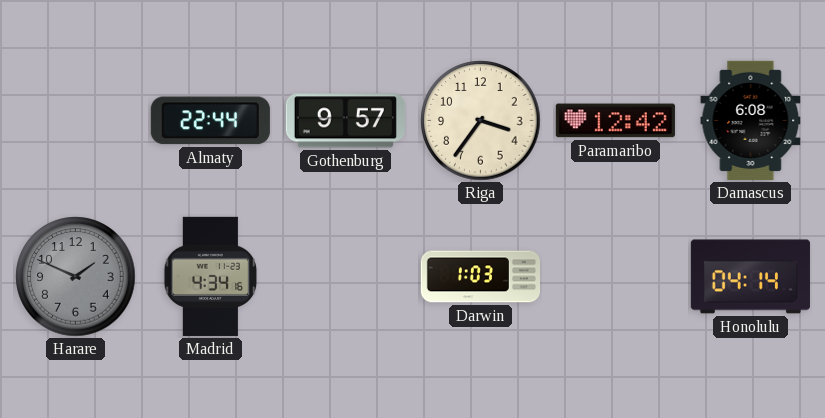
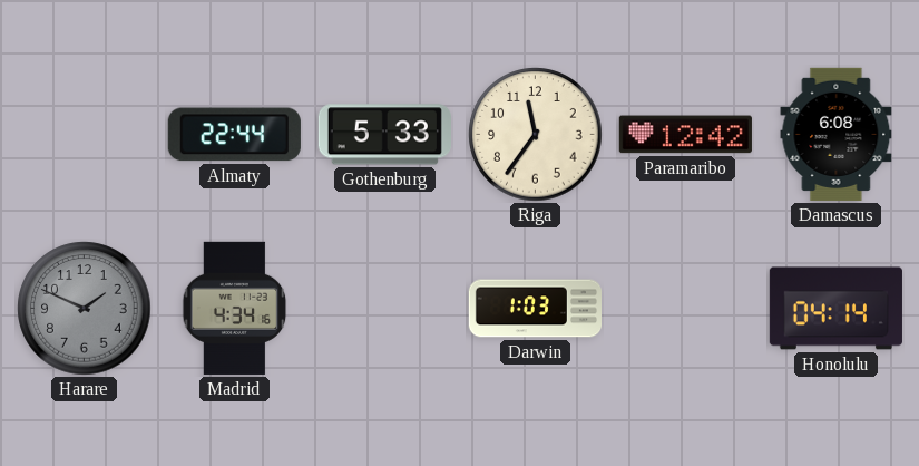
Gothenburg: 9:57 -> 5:33
Riga: 3:36 -> 11:36
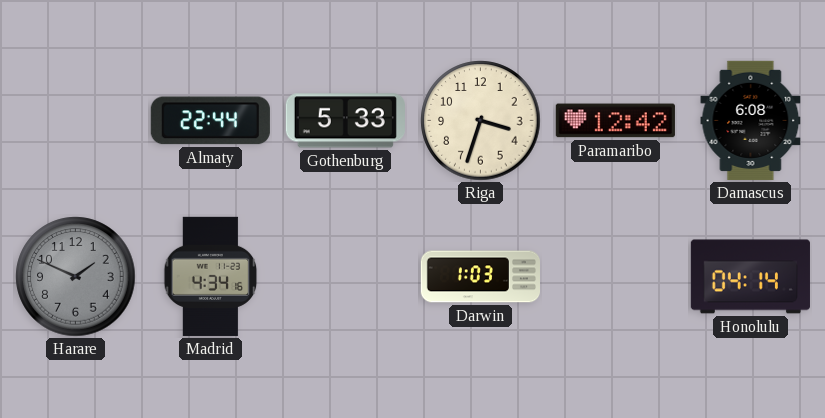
Riga: 11:36 -> 3:33
